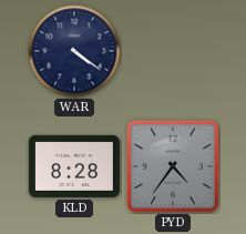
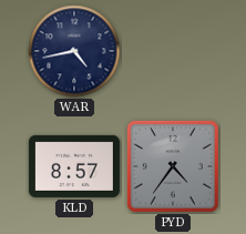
WAR: 4:21 -> 4:43
KLD: 8:28 -> 8:57
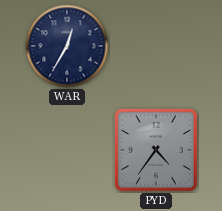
WAR: 4:43 -> 12:35
KLD: 8:57 -> none
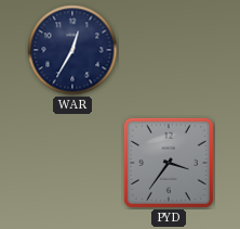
PYD: 4:36 -> 3:36
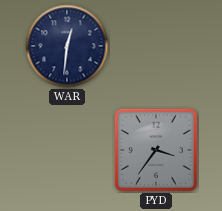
WAR: 12:35 -> 12:31
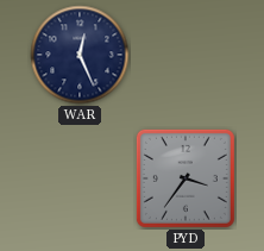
WAR: 12:31 -> 12:26
